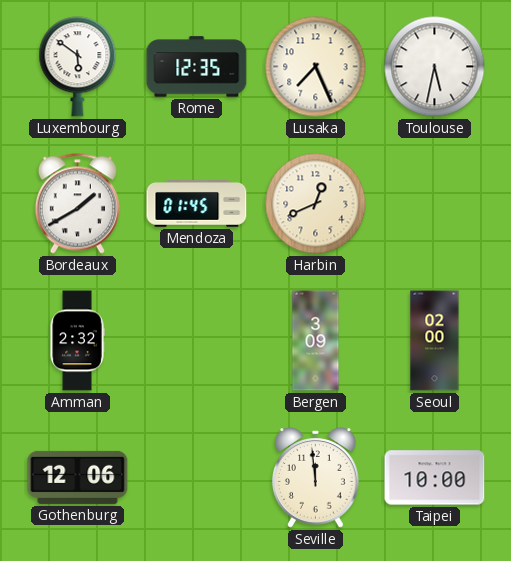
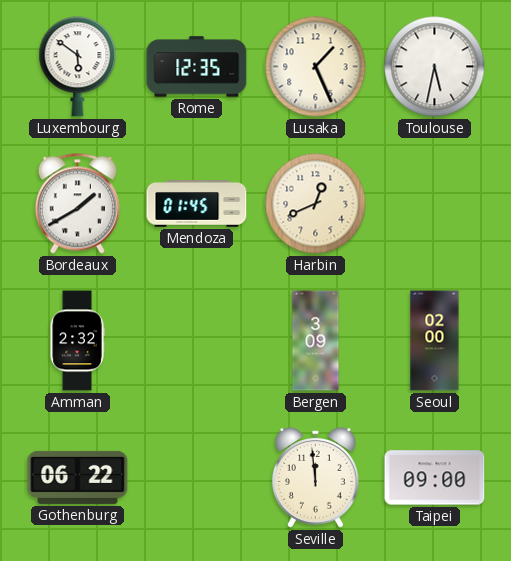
Lusaka: 7:26 -> 1:26
Gothenburg: 12:06 -> 06:22
Taipei: 10:00 -> 09:00
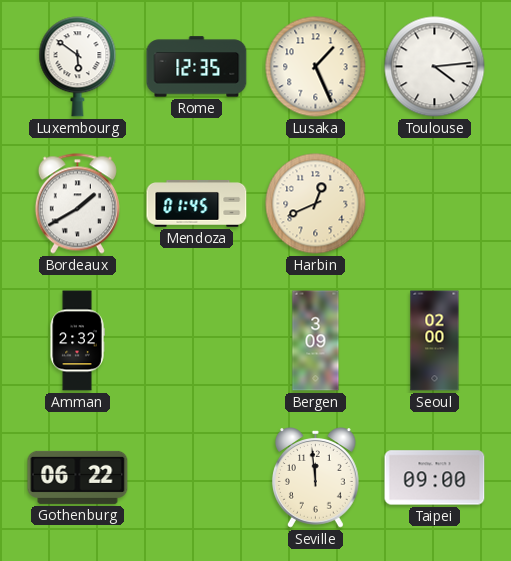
Toulouse: 5:32 -> 4:14
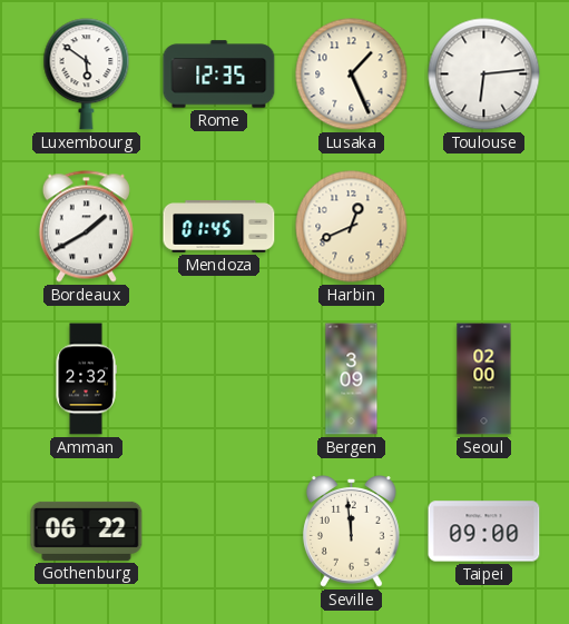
Toulouse: 4:14 -> 6:14
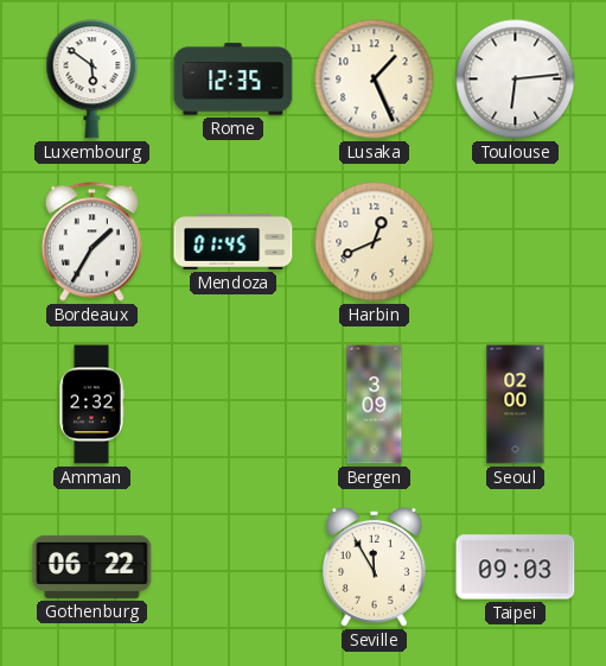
Bordeaux: 1:40 -> 1:35
Seville: 11:59 -> 11:55
Taipei: 09:00 -> 09:03
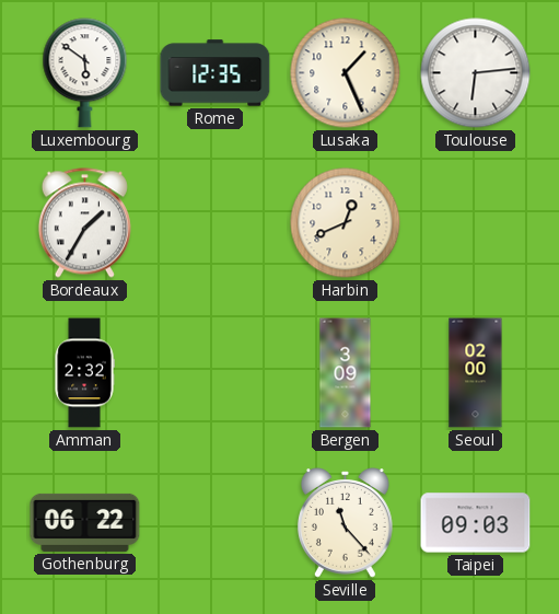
Mendoza: 01:45 -> none
Seville: 11:55 -> 11:23
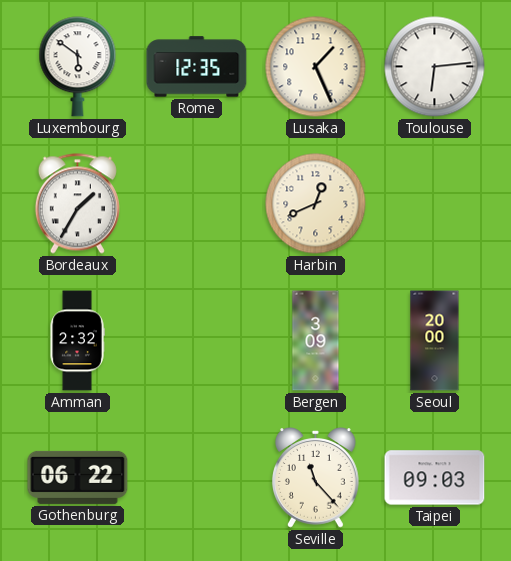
Seoul: 02:00 -> 20:00
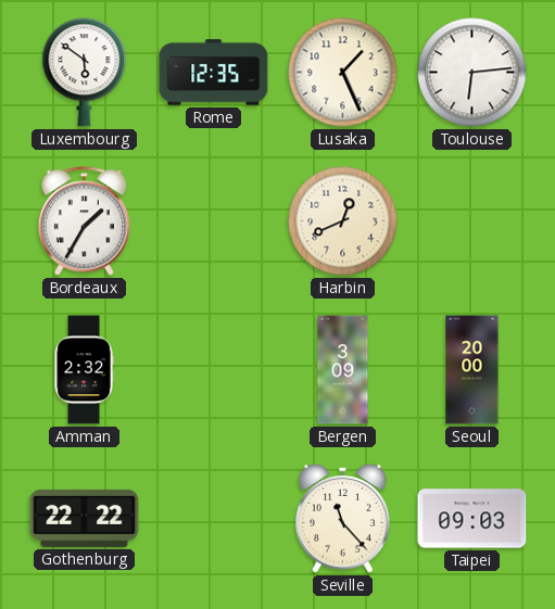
Gothenburg: 06:22 -> 22:22
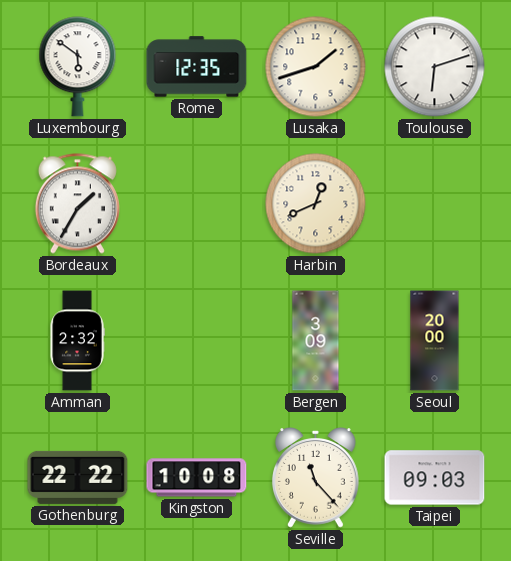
Lusaka: 1:26 -> 1:42
Toulouse: 6:14 -> 6:12
Kingston: none -> 10:08
